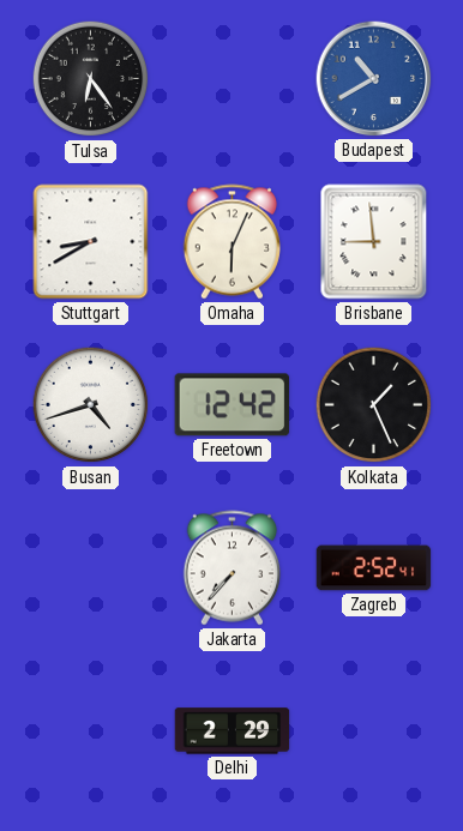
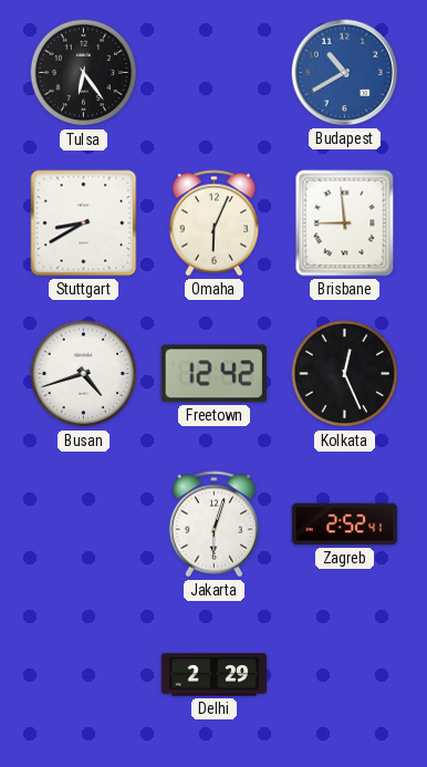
Kolkata: 1:26 -> 12:26
Jakarta: 7:37 -> 6:03
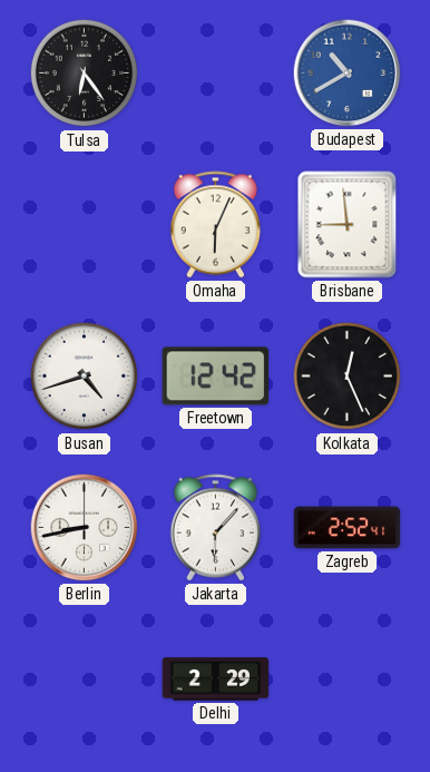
Stuttgart: 8:40 -> none
Berlin: none -> 8:43
Jakarta: 6:03 -> 6:07
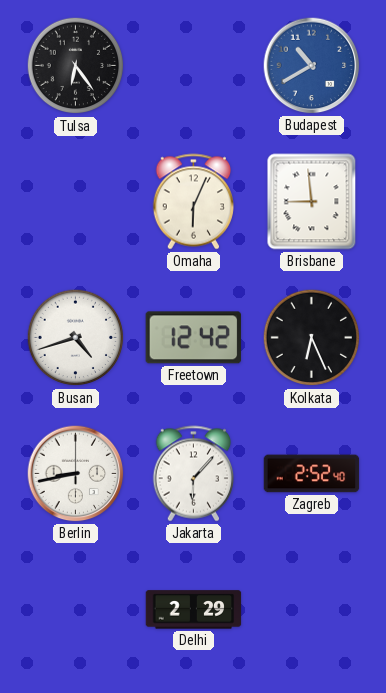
Kolkata: 12:26 -> 6:26
Zagreb: 2:52:41 -> 2:52:40
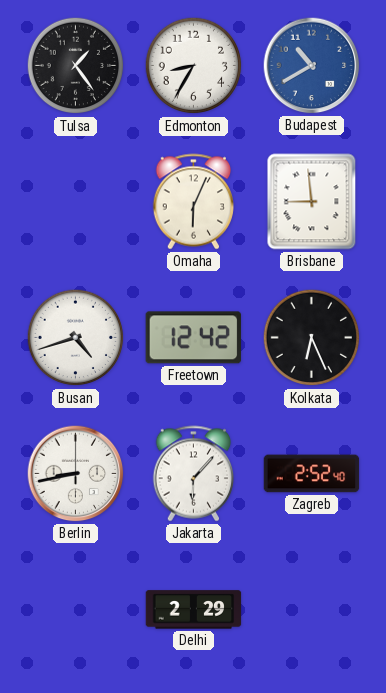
Tulsa: 6:24 -> 1:24
Edmonton: none -> 8:35
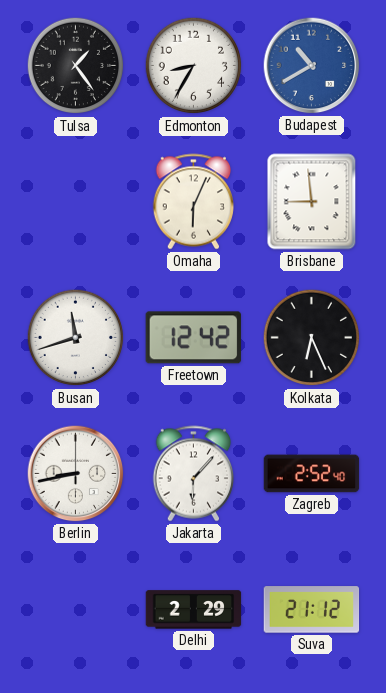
Busan: 4:42 -> 11:42
Suva: none -> 21:12
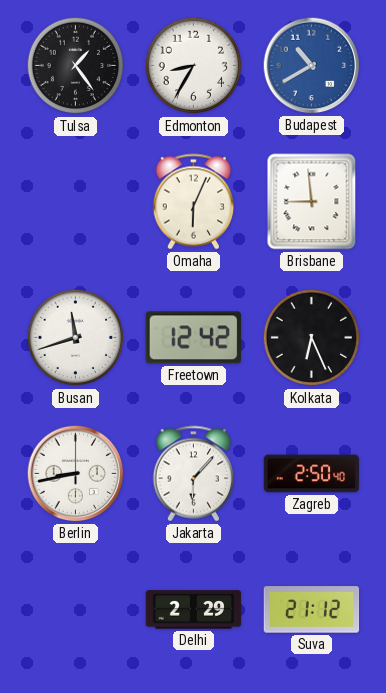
Zagreb: 2:52 -> 2:50
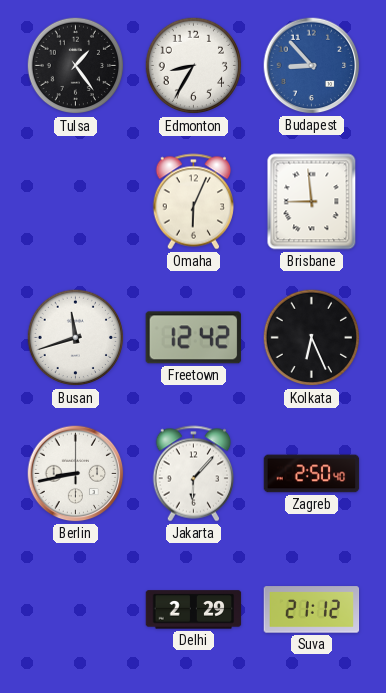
Budapest: 10:40 -> 8:53
